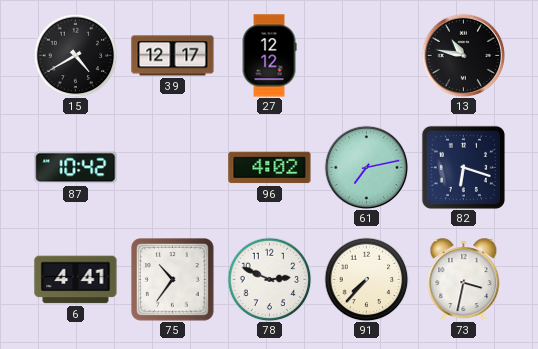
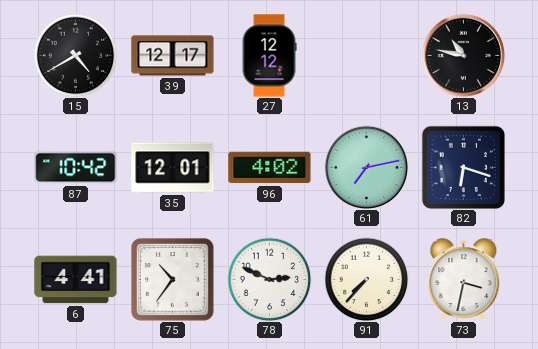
35: none -> 12:01
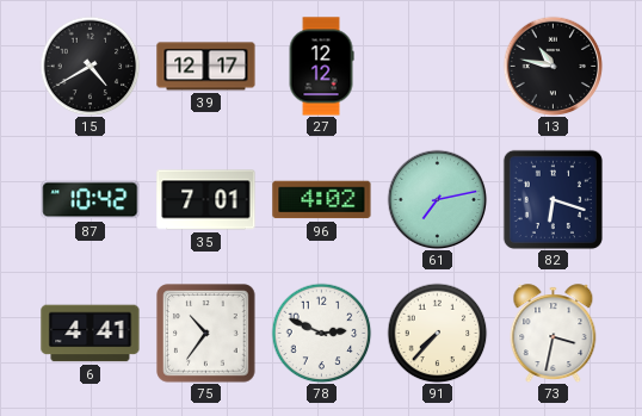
35: 12:01 -> 7:01
